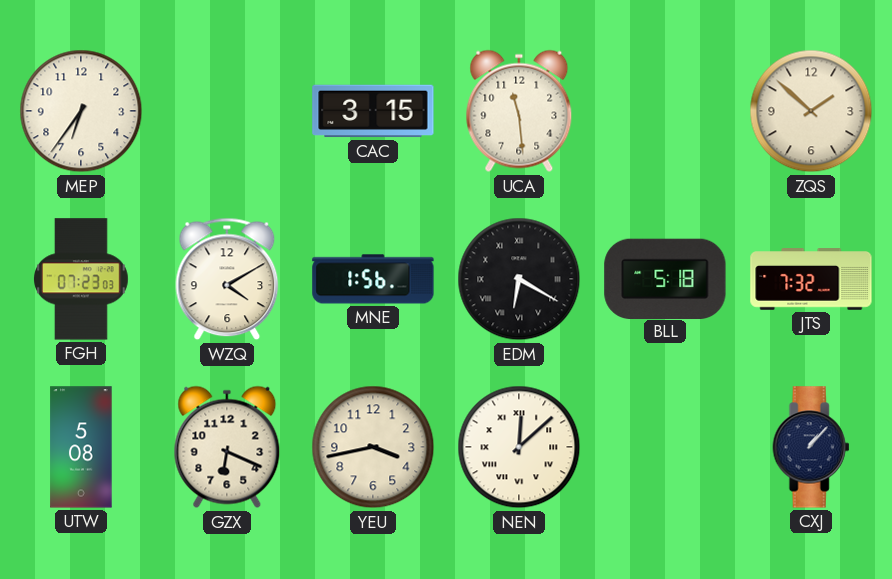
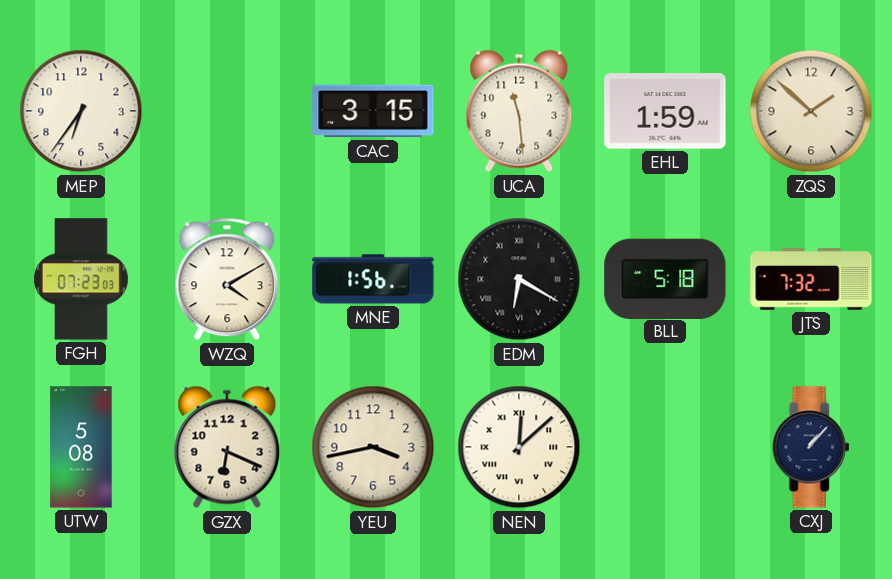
EHL: none -> 1:59
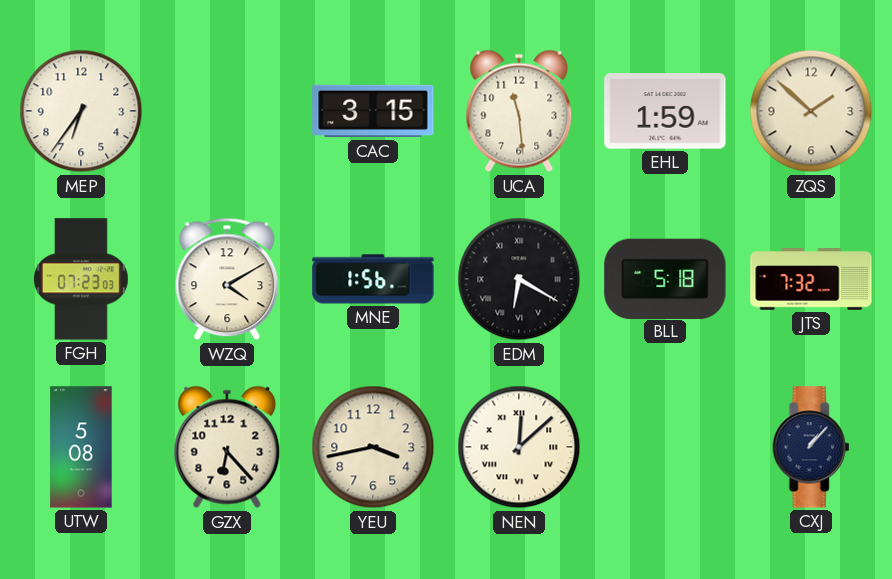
GZX: 6:19 -> 6:23
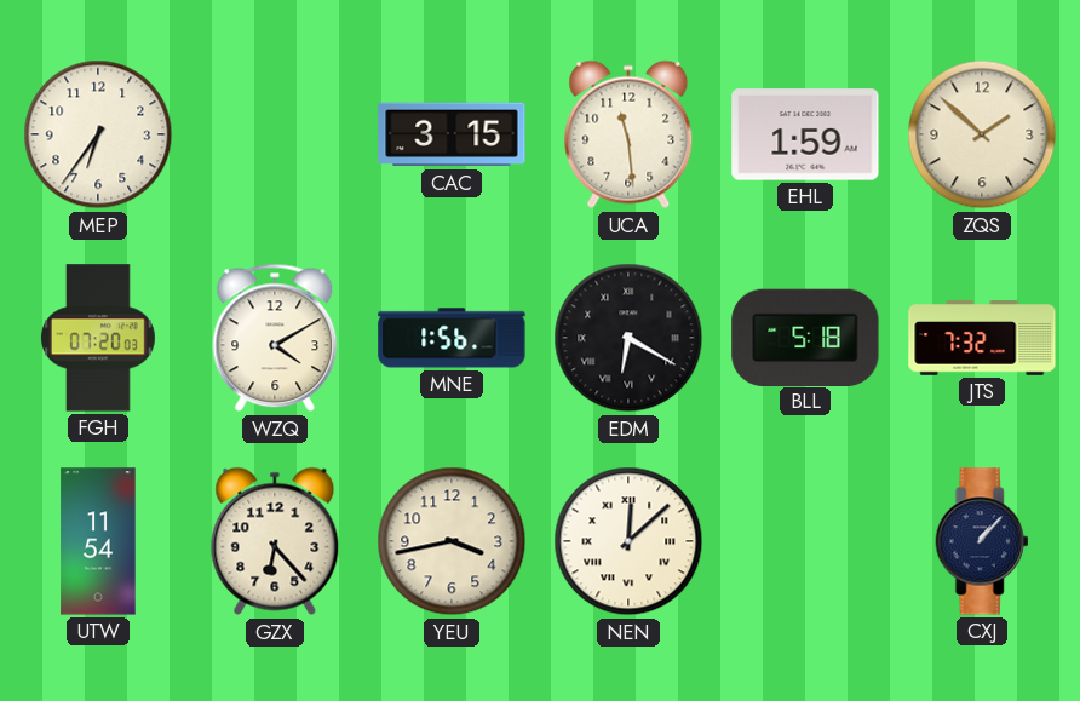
FGH: 07:23 -> 07:20
UTW: 5:08 -> 11:54
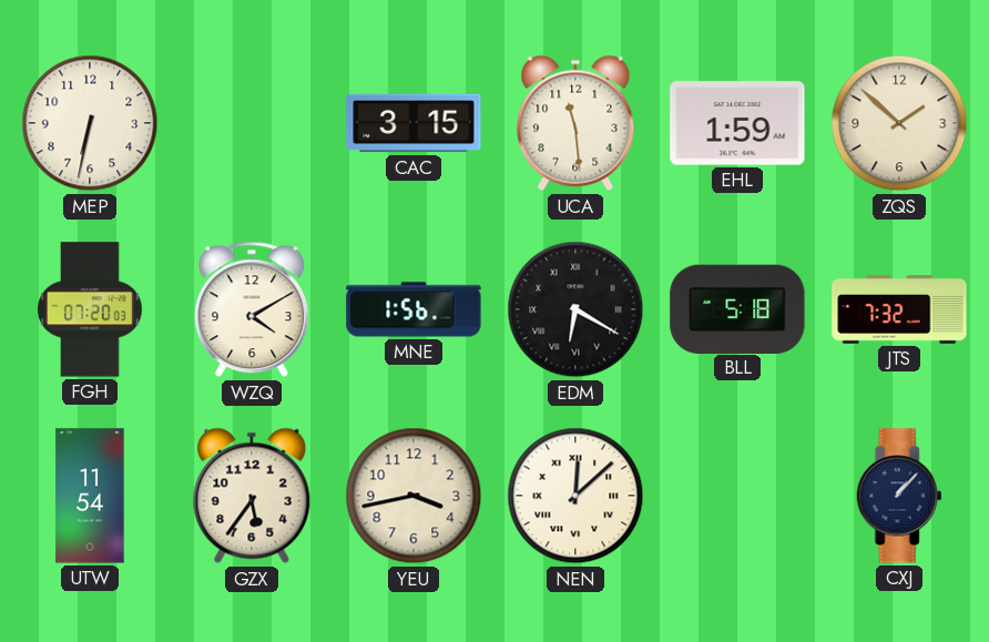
MEP: 6:36 -> 6:32
GZX: 6:23 -> 5:36
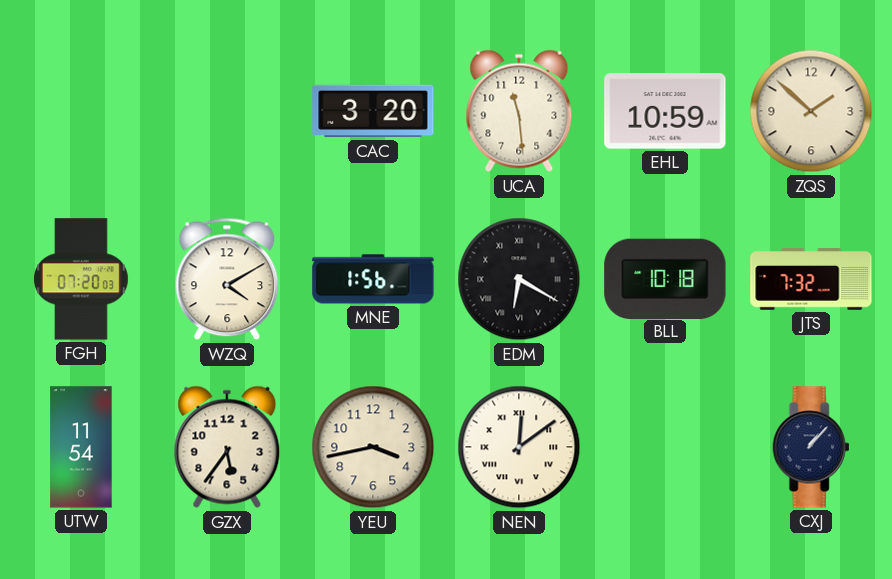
MEP: 6:32 -> none
CAC: 3:15 -> 3:20
EHL: 1:59 -> 10:59
BLL: 5:18 -> 10:18
NEN: 12:08 -> 12:09
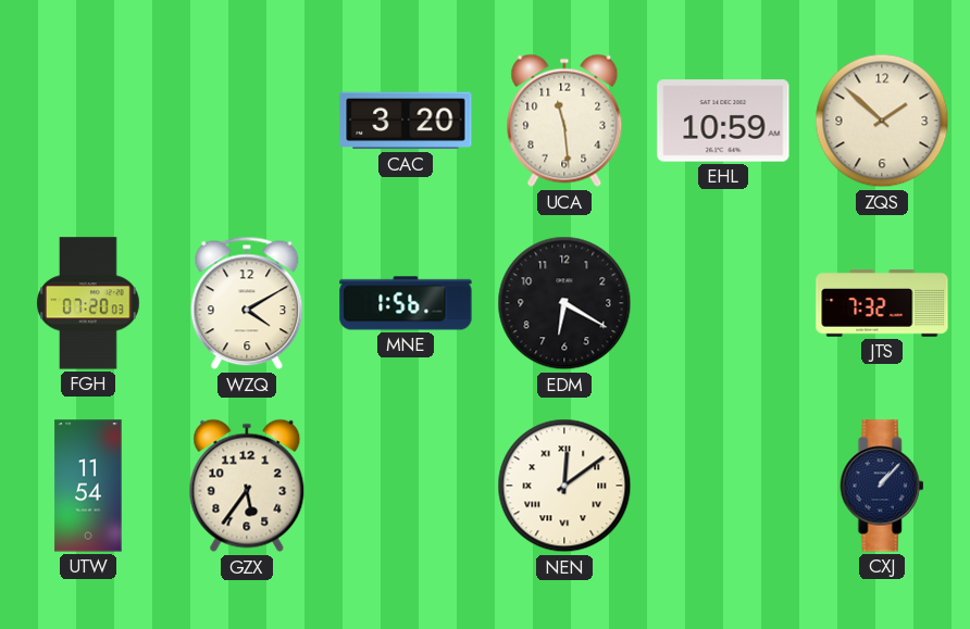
EDM numerals: Roman -> Arabic
BLL: 10:18 -> none
YEU: 3:43 -> none
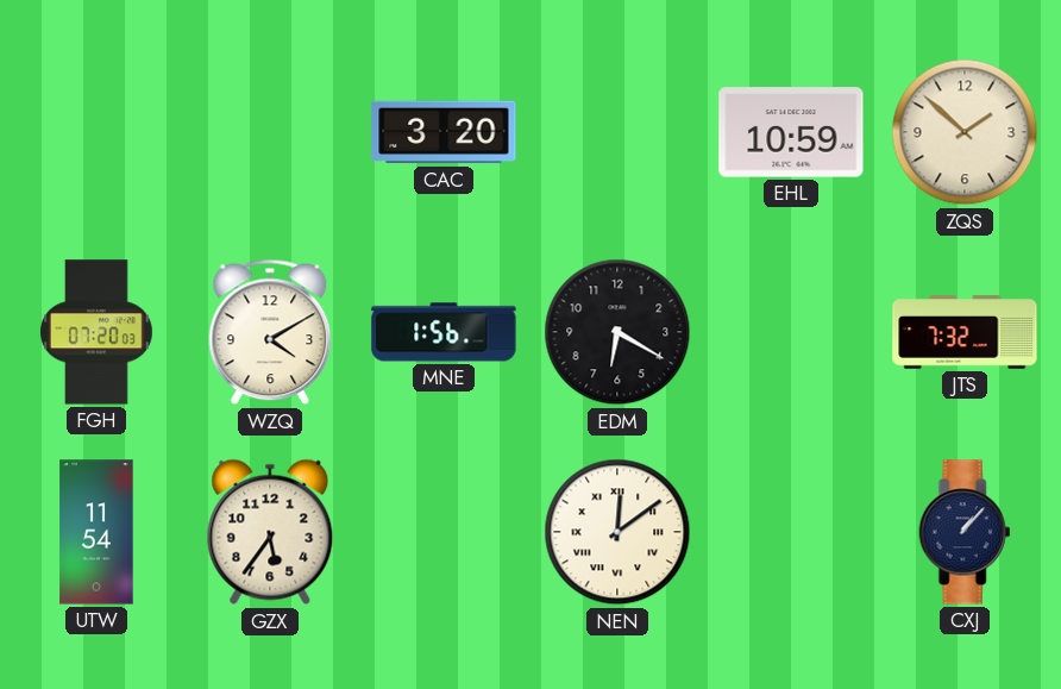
UCA: 11:29 -> none
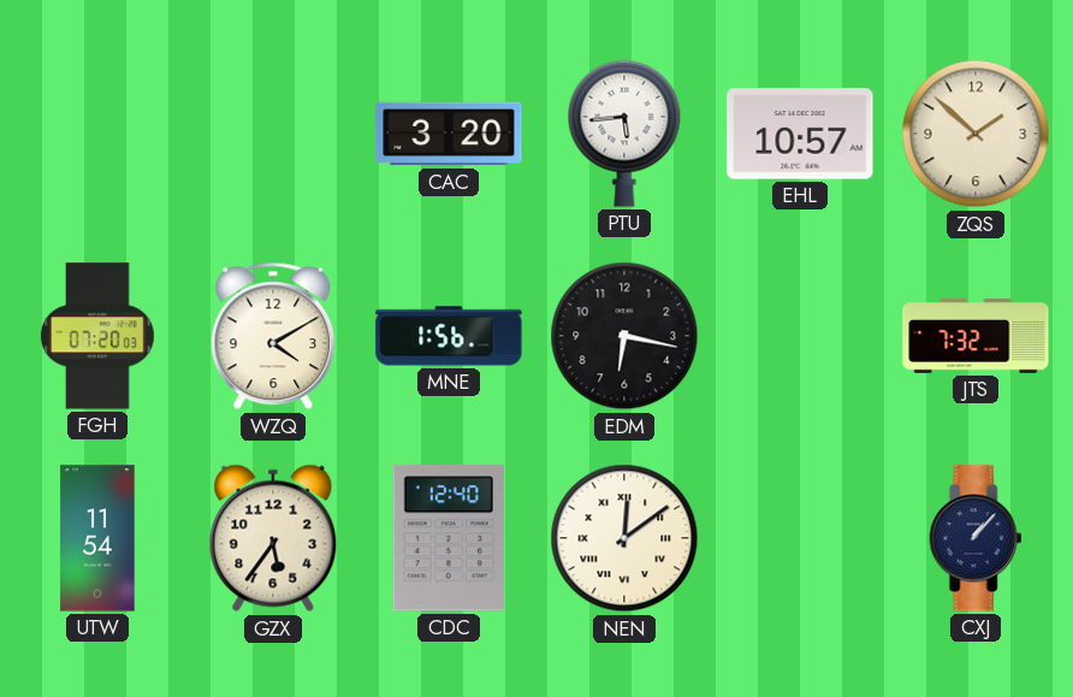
PTU: none -> 5:44
EHL: 10:59 -> 10:57
EDM: 6:20 -> 6:17
CDC: none -> 12:40
